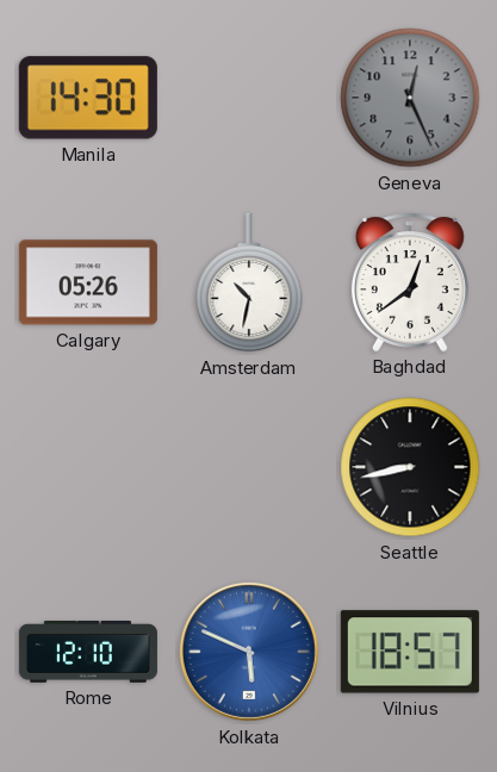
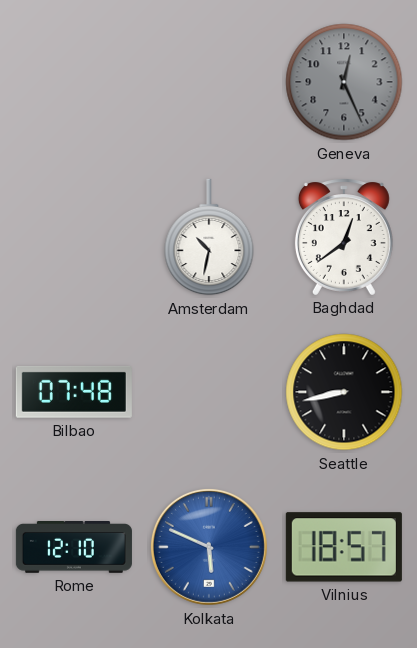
Manila: 14:30 -> none
Calgary: 05:26 -> none
Bilbao: none -> 07:48
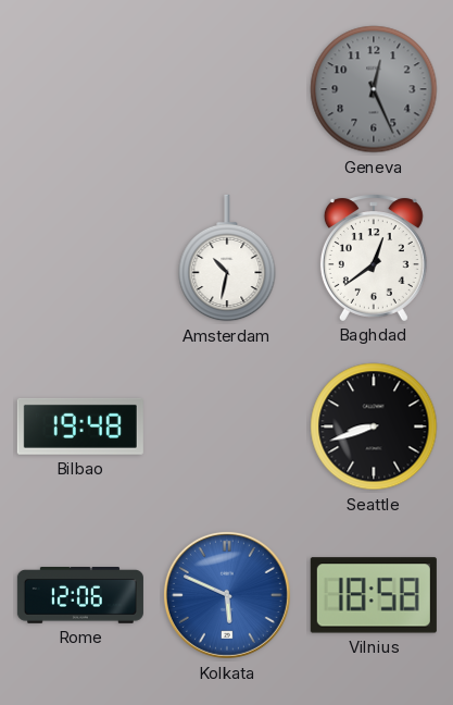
Bilbao: 07:48 -> 19:48
Seattle: 8:43 -> 8:42
Rome: 12:10 -> 12:06
Vilnius: 18:57 -> 18:58
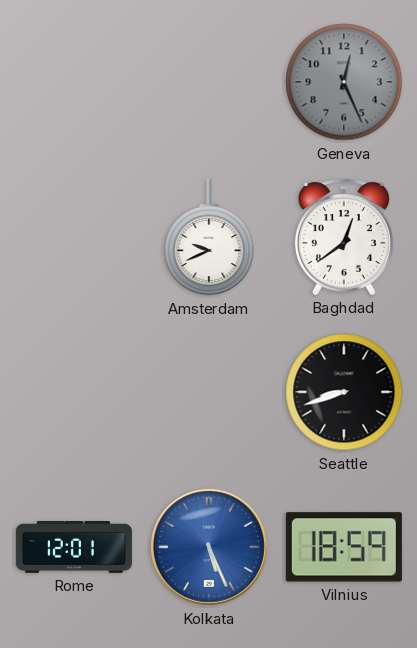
Amsterdam: 10:32 -> 9:41
Bilbao: 19:48 -> none
Rome: 12:06 -> 12:01
Kolkata: 5:49 -> 5:26
Vilnius: 18:58 -> 18:59
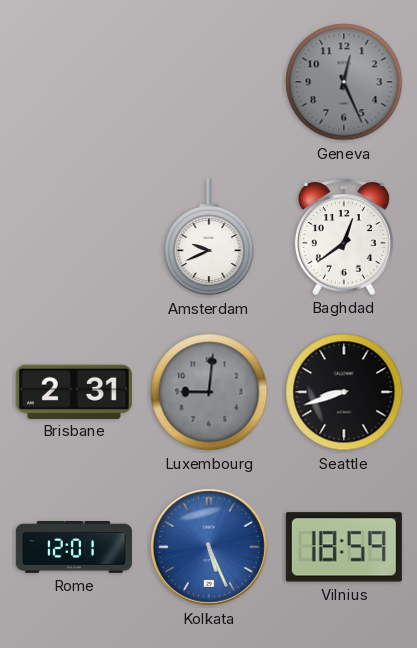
Brisbane: none -> 2:31
Luxembourg: none -> 9:01
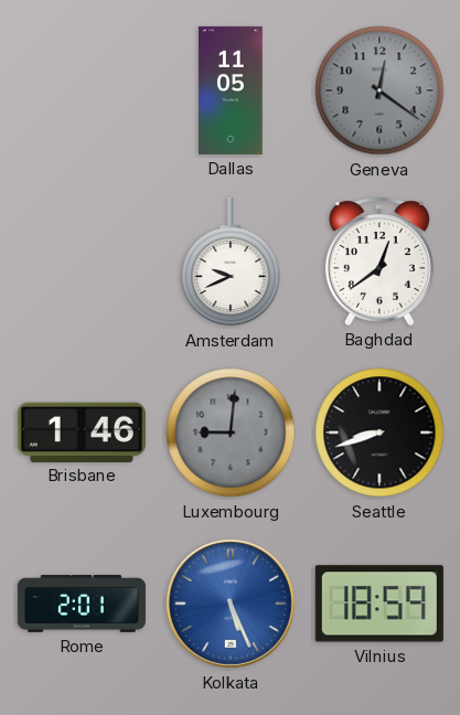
Dallas: none -> 11:05
Geneva: 12:26 -> 12:21
Brisbane: 2:31 -> 1:46
Rome: 12:01 -> 2:01
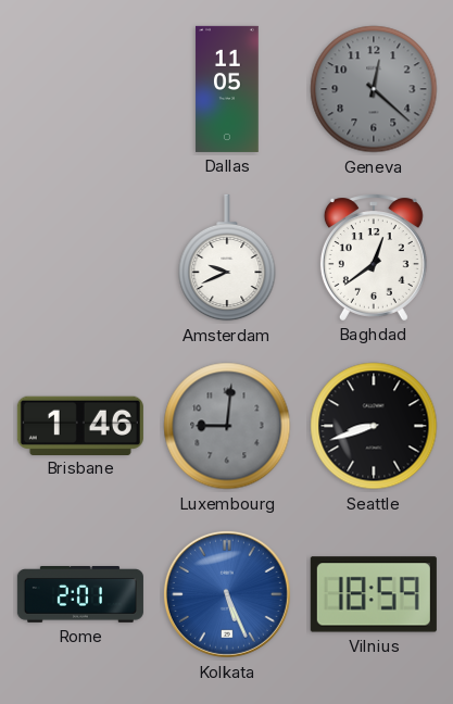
Geneva: 12:21 -> 12:22
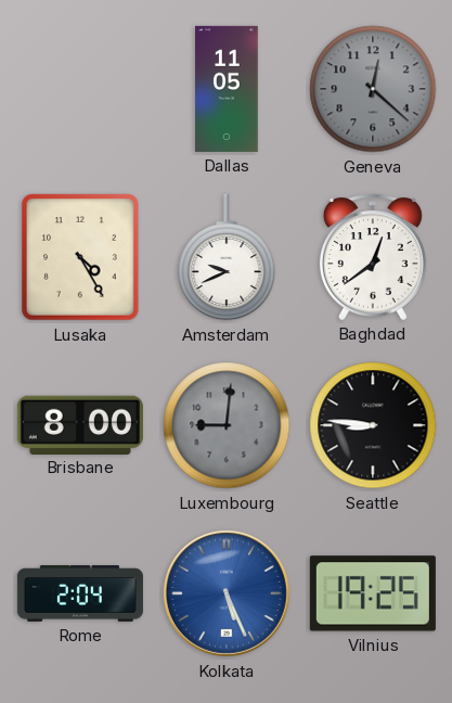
Lusaka: none -> 4:25
Brisbane: 1:46 -> 8:00
Seattle: 8:42 -> 8:46
Rome: 2:01 -> 2:04
Vilnius: 18:59 -> 19:25
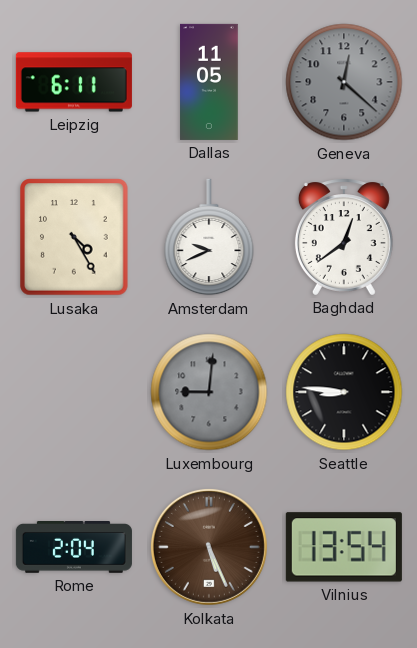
Leipzig: none -> 6:11
Brisbane: 8:00 -> none
Kolkata dial: blue -> brown
Vilnius: 19:25 -> 13:54
